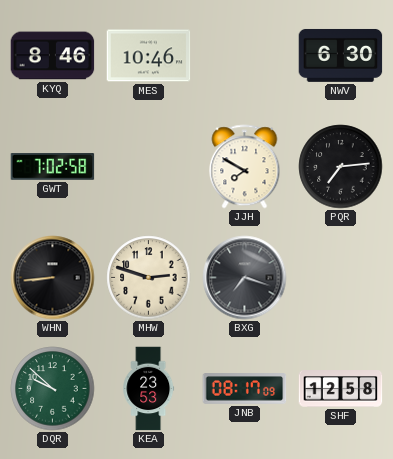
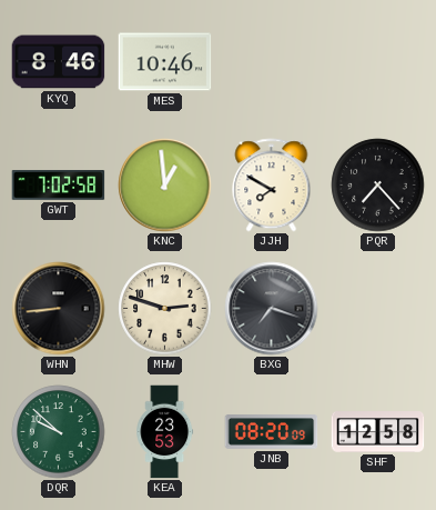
NWV: 6:30 -> none
KNC: none -> 12:59
PQR: 7:14 -> 7:23
JNB: 08:17 -> 08:20
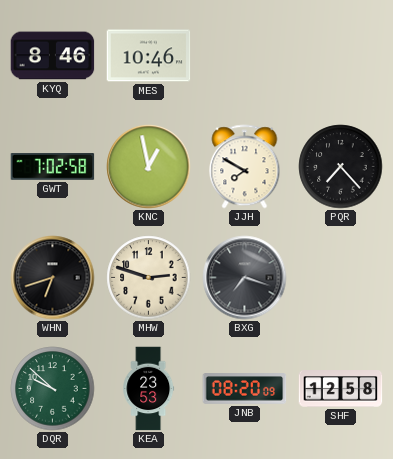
KNC: 12:59 -> 12:58
WHN: 8:44 -> 6:42
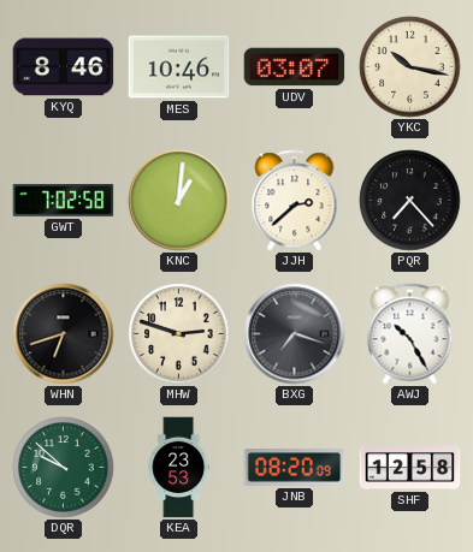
UDV: none -> 03:07
YKC: none -> 10:17
KNC: 12:58 -> 1:01
JJH: 7:50 -> 2:38
AWJ: none -> 10:25
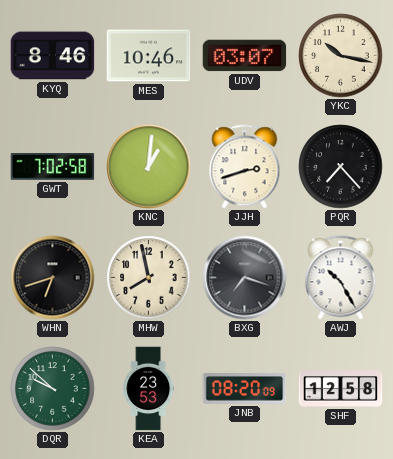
JJH: 2:38 -> 2:42
MHW: 2:48 -> 7:58
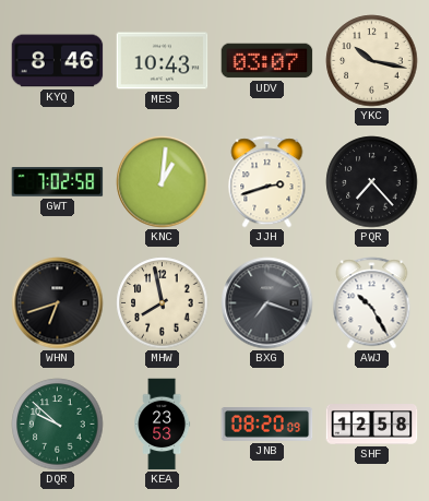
MES: 10:46 -> 10:43
